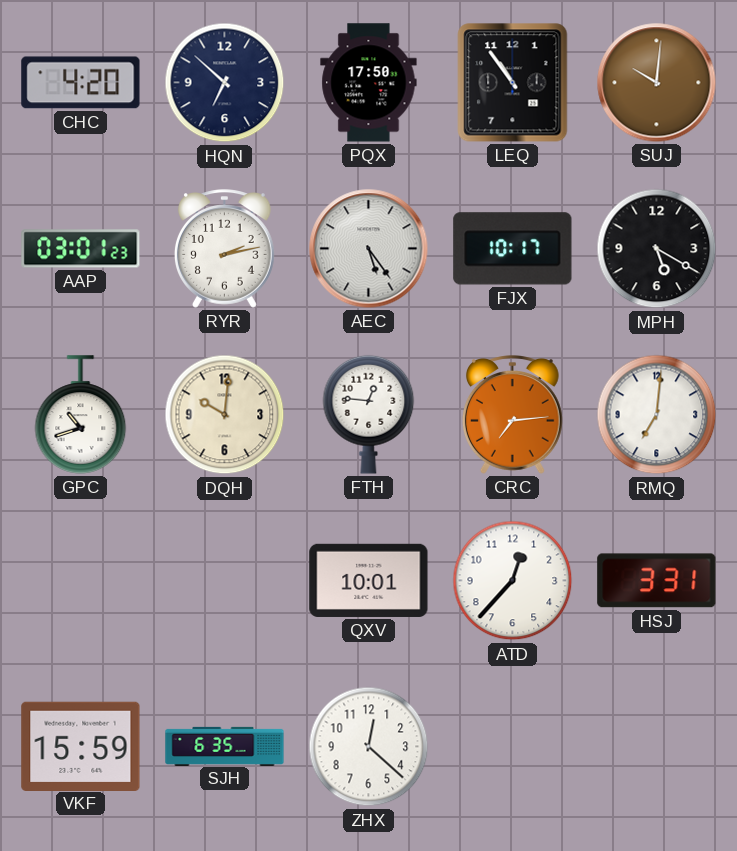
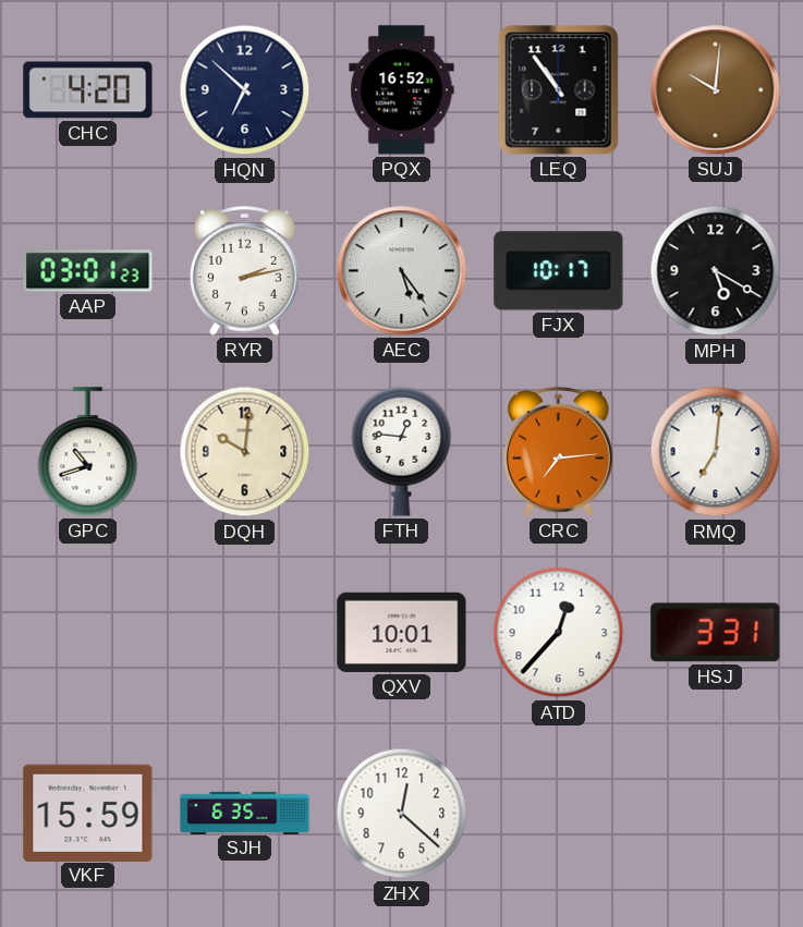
PQX: 17:50 -> 16:52
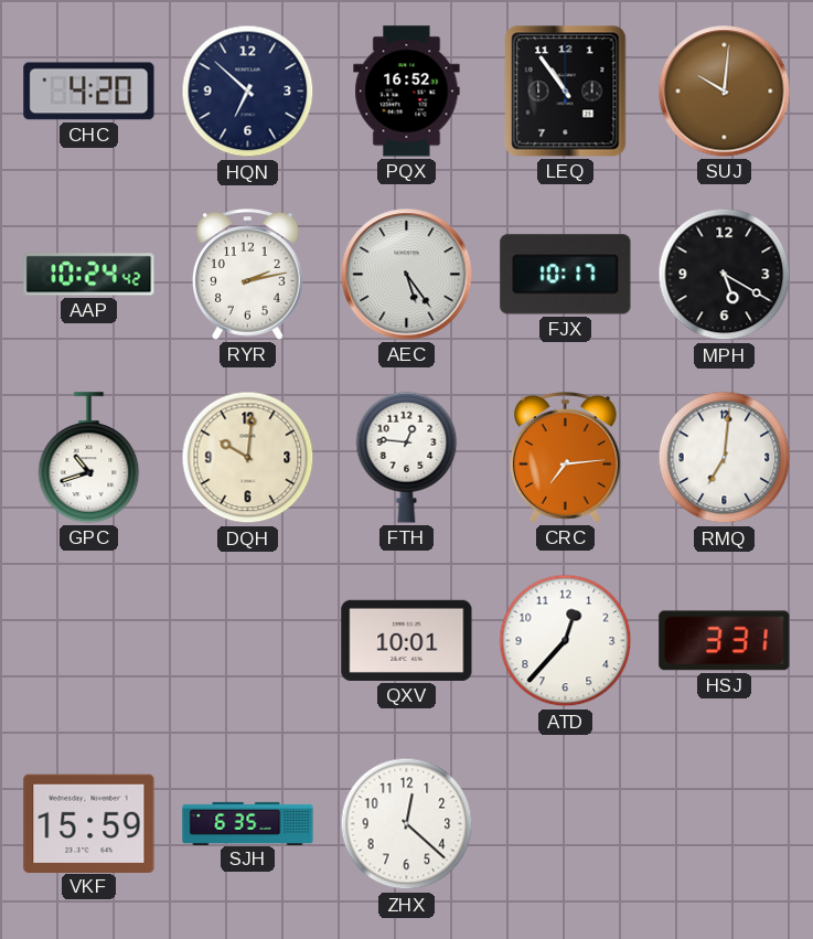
AAP: 03:01 -> 10:24
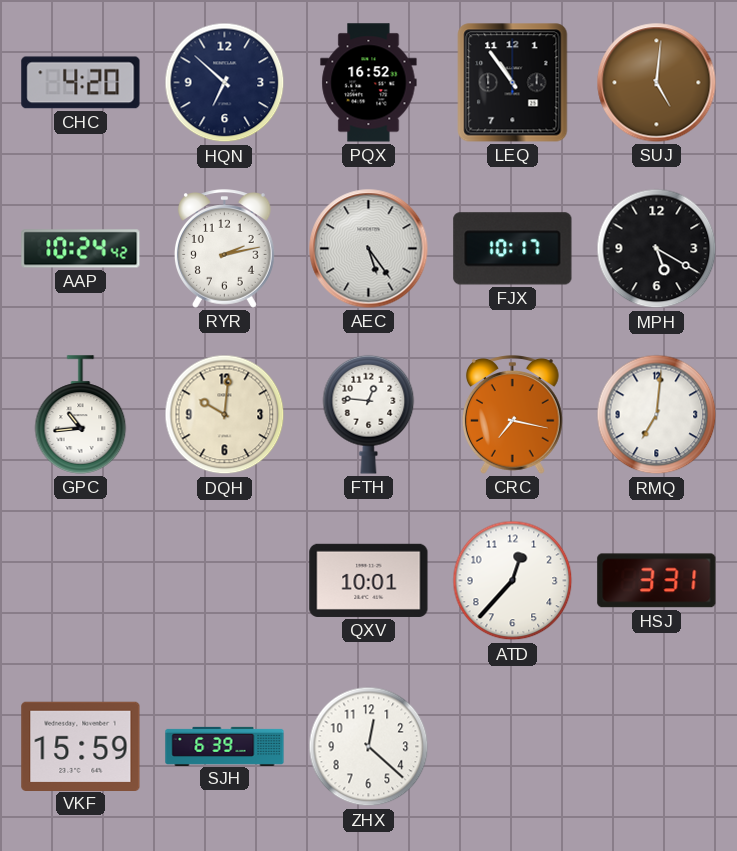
SUJ: 10:01 -> 5:01
GPC: 10:42 -> 10:44
CRC: 7:14 -> 7:17
SJH: 6:35 -> 6:39
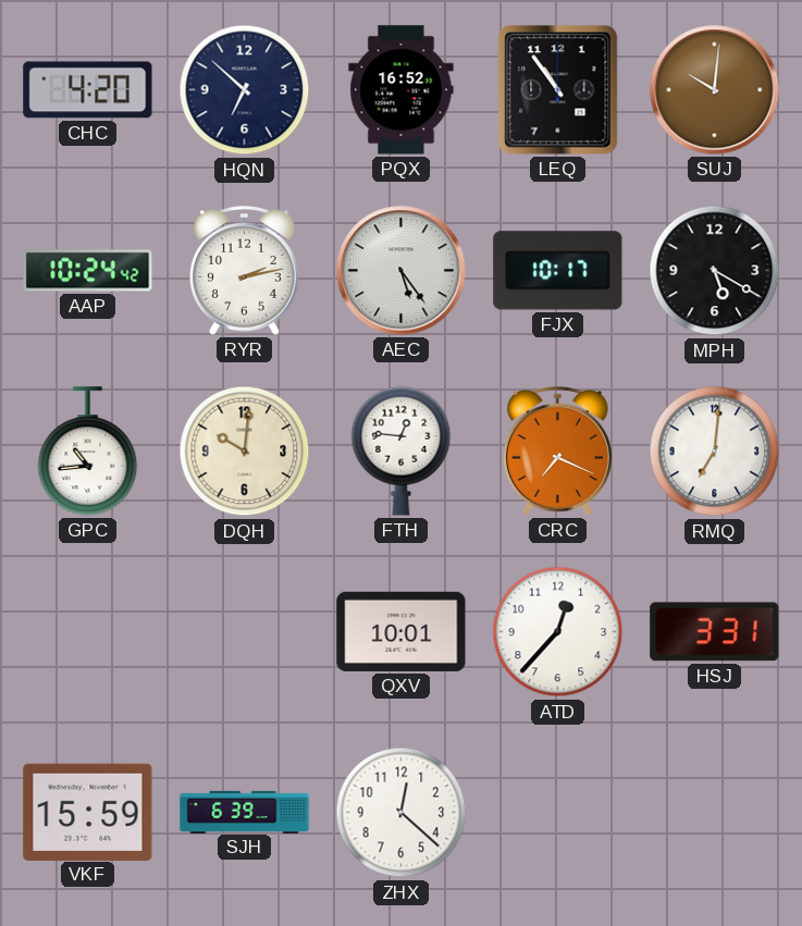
SUJ: 5:01 -> 10:01
CRC: 7:17 -> 7:19
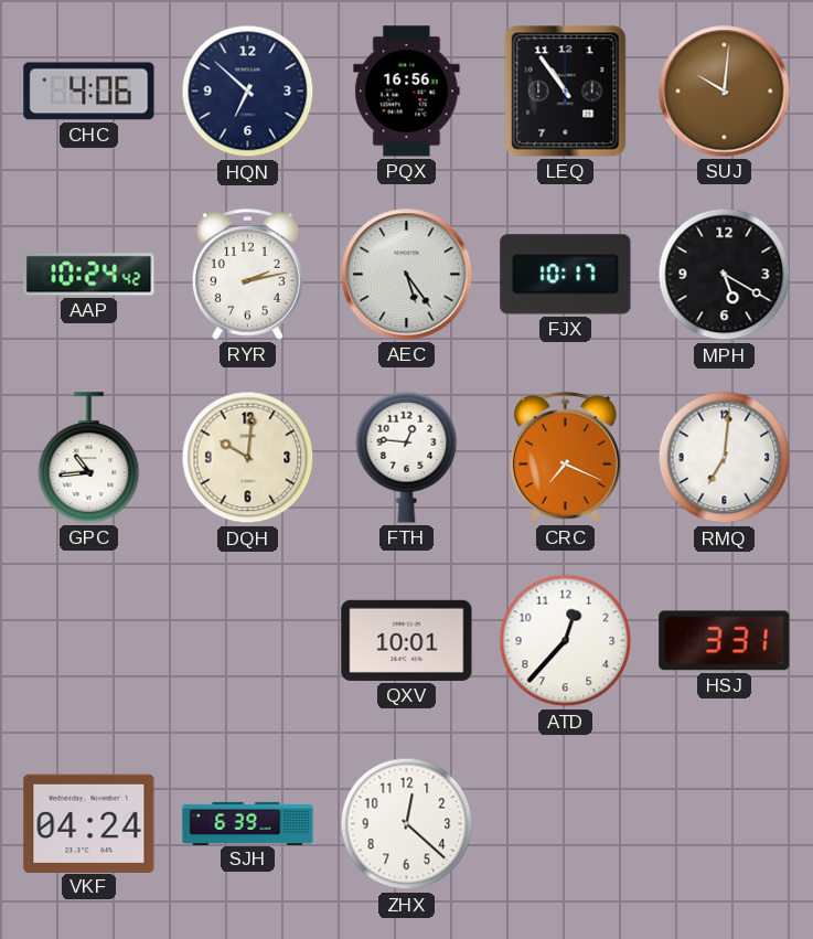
CHC: 4:20 -> 4:06
PQX: 16:52 -> 16:56
VKF: 15:59 -> 04:24
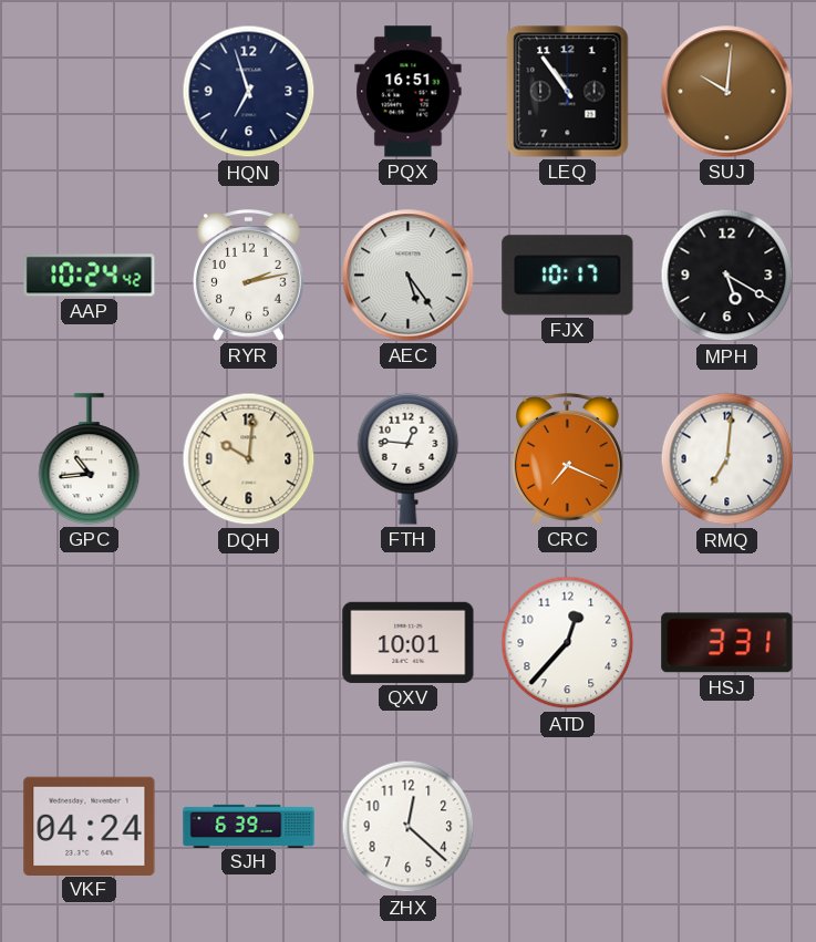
CHC: 4:06 -> none
HQN: 6:52 -> 6:57
PQX: 16:56 -> 16:51
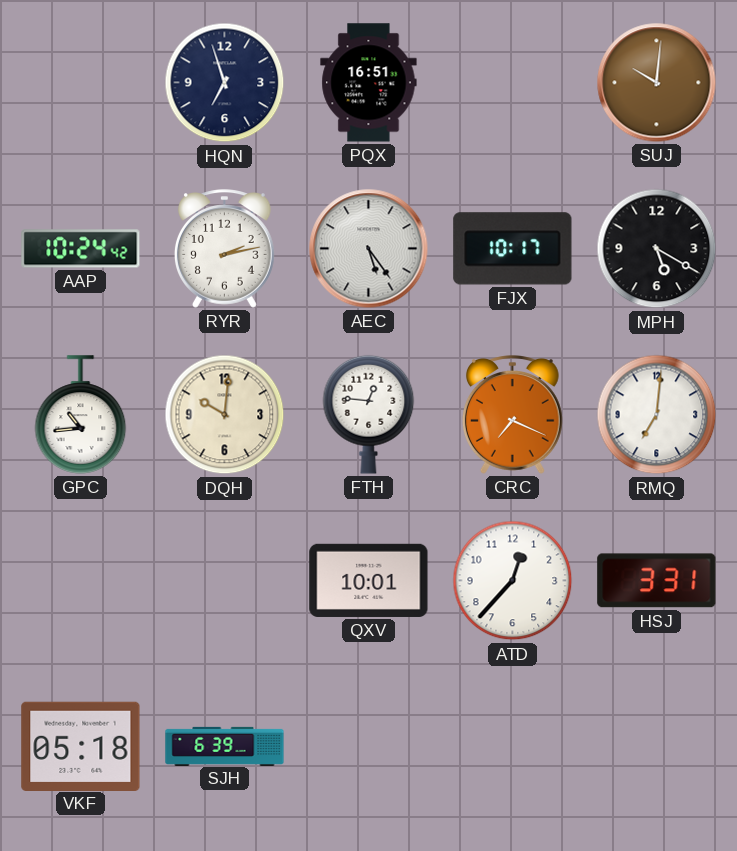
LEQ: 10:54 -> none
VKF: 04:24 -> 05:18
ZHX: 12:22 -> none
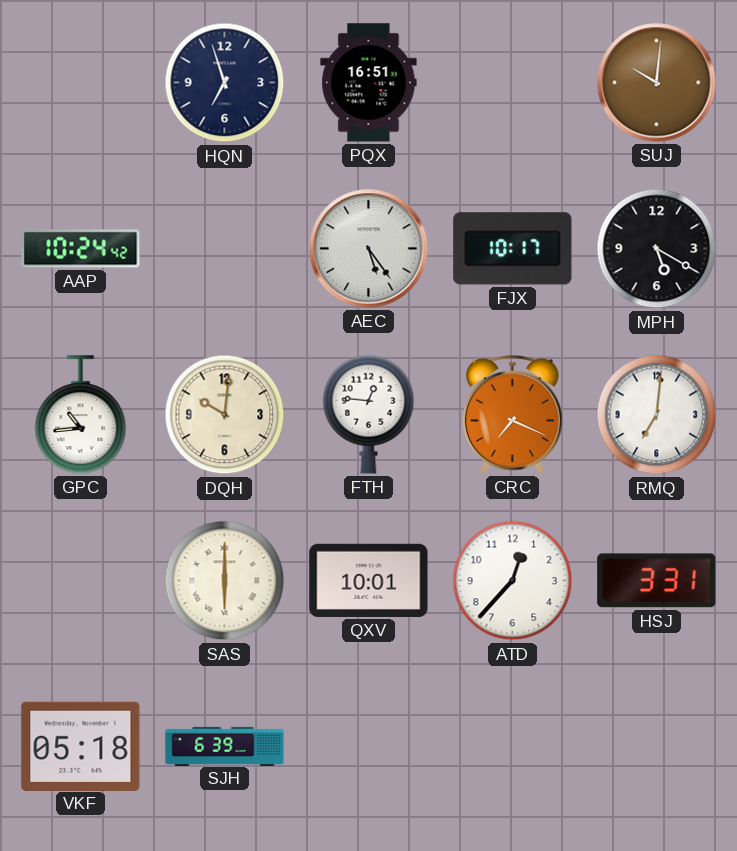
RYR: 2:13 -> none
SAS: none -> 6:00
